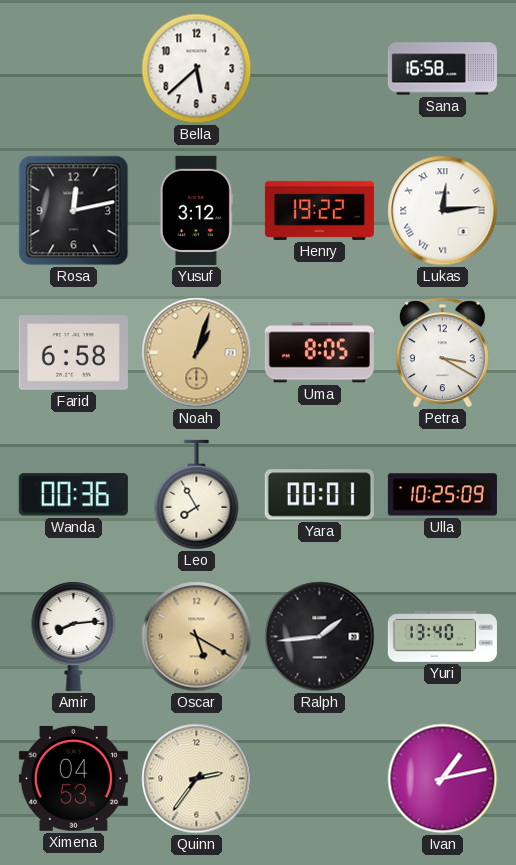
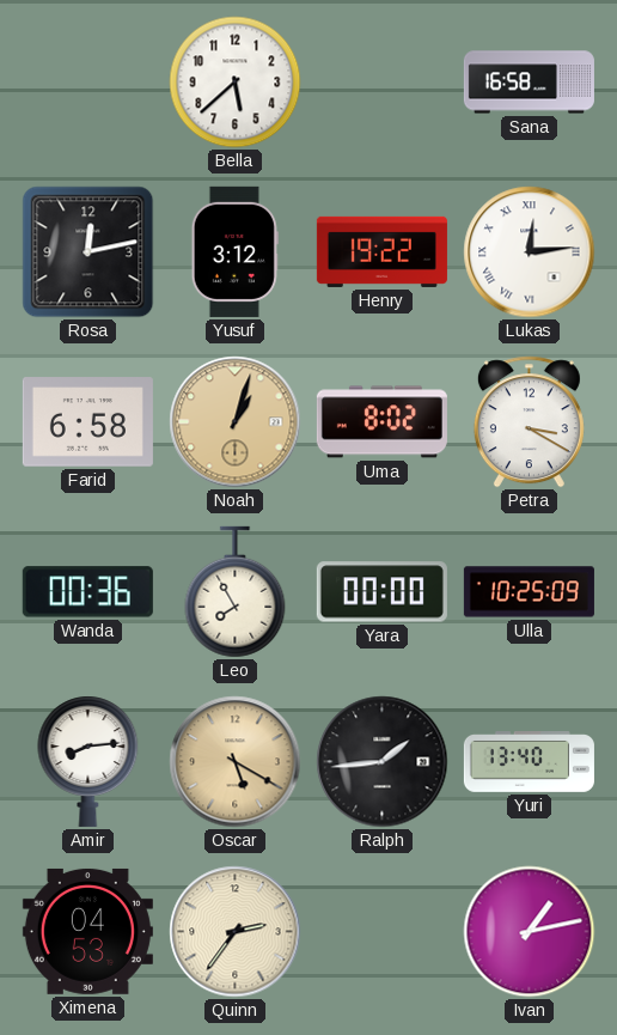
Uma: 8:05 -> 8:02
Yara: 00:01 -> 00:00
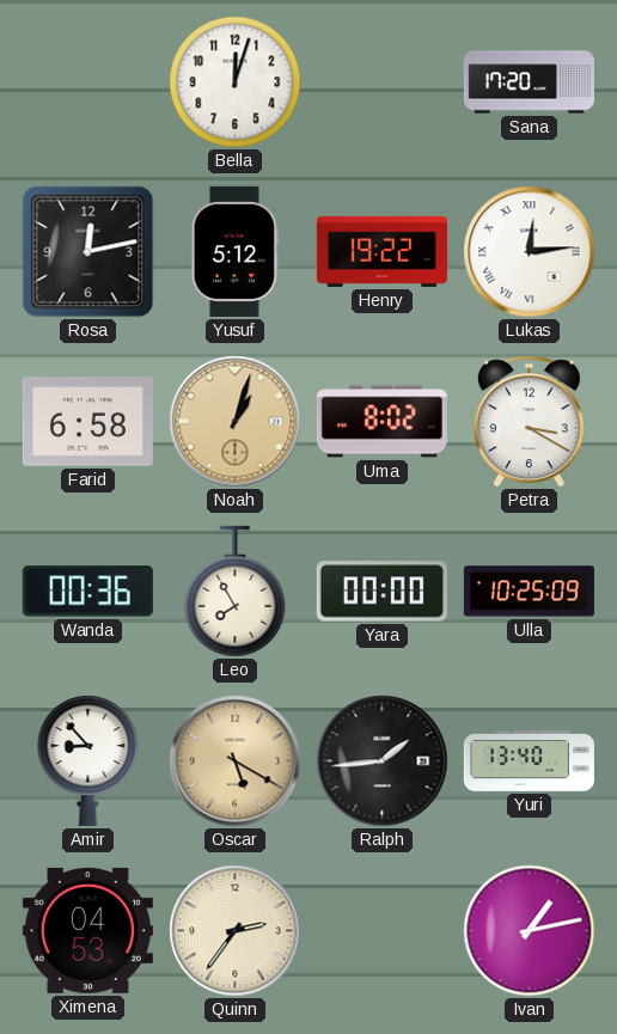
Bella: 5:38 -> 12:03
Sana: 16:58 -> 17:20
Yusuf: 3:12 -> 5:12
Amir: 8:14 -> 8:53
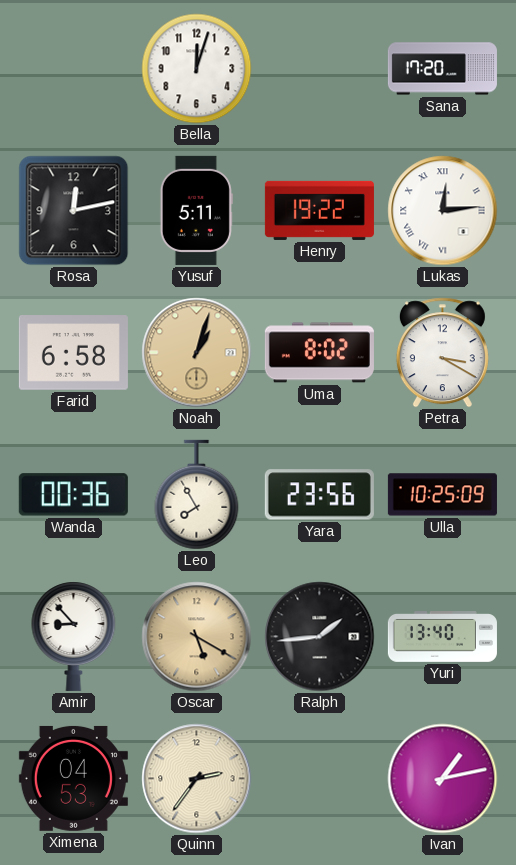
Yusuf: 5:12 -> 5:11
Yara: 00:00 -> 23:56
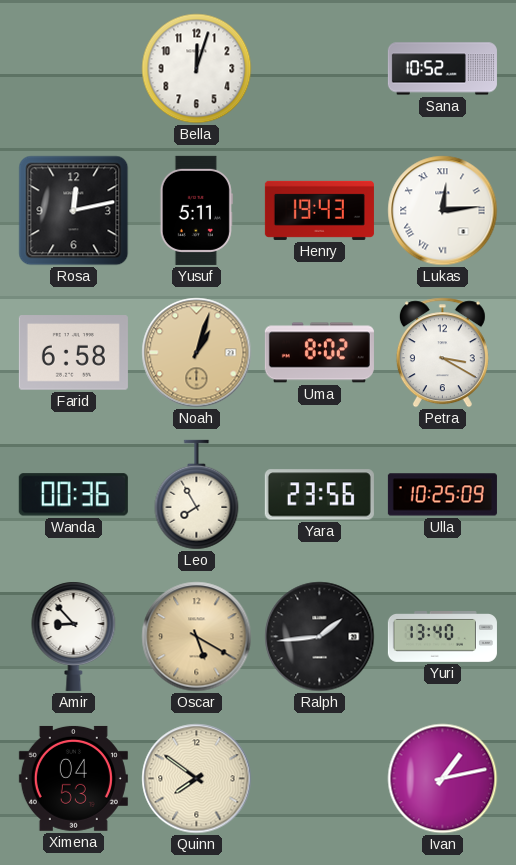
Sana: 17:20 -> 10:52
Henry: 19:22 -> 19:43
Quinn: 2:36 -> 7:51
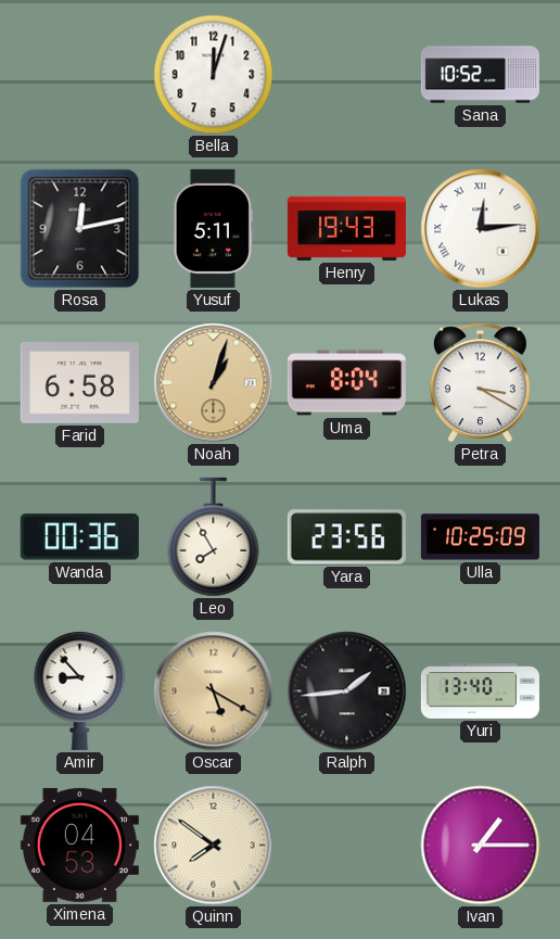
Uma: 8:02 -> 8:04
Ivan: 1:13 -> 1:15
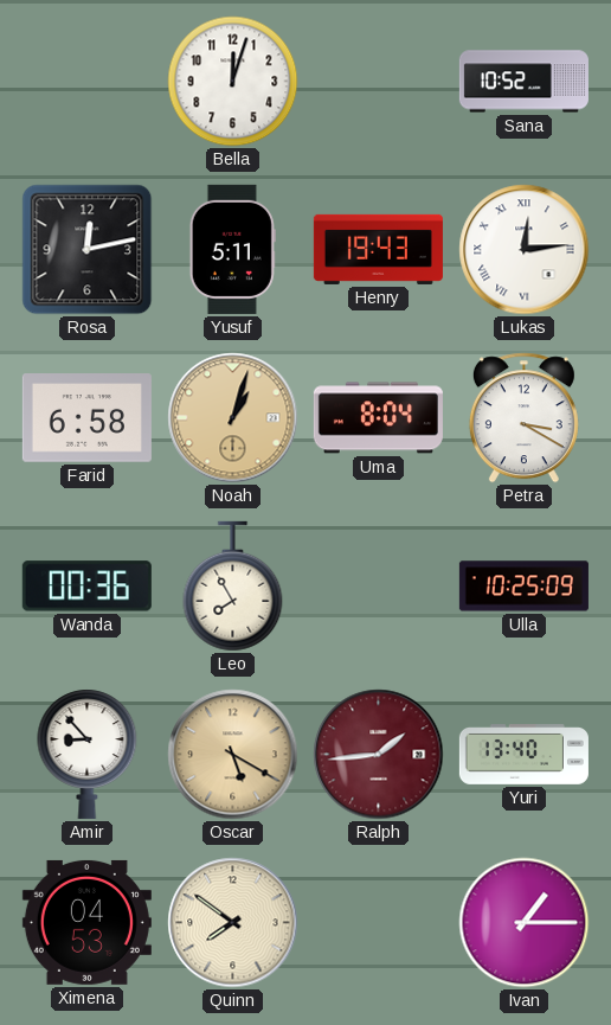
Yara: 23:56 -> none
Ralph dial: black -> burgundy
